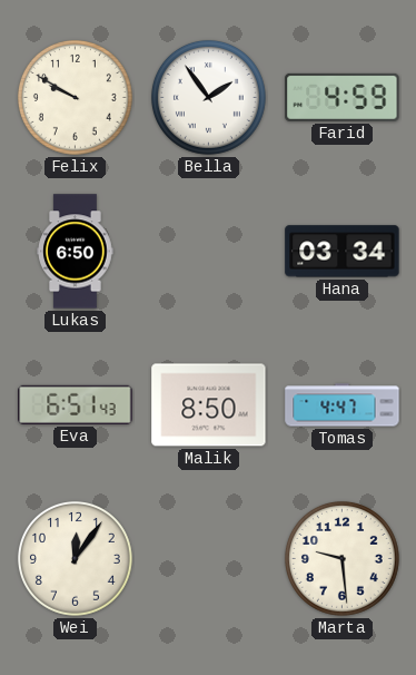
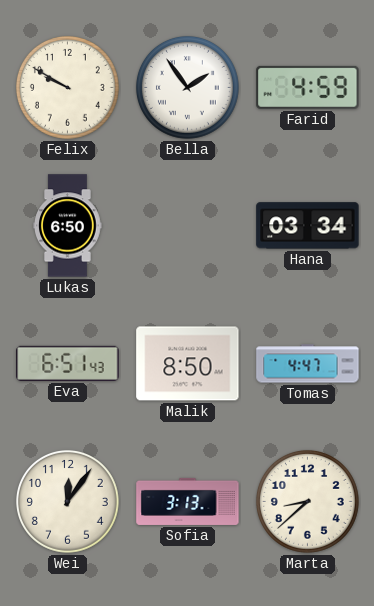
Sofia: none -> 3:13
Marta: 9:29 -> 8:38
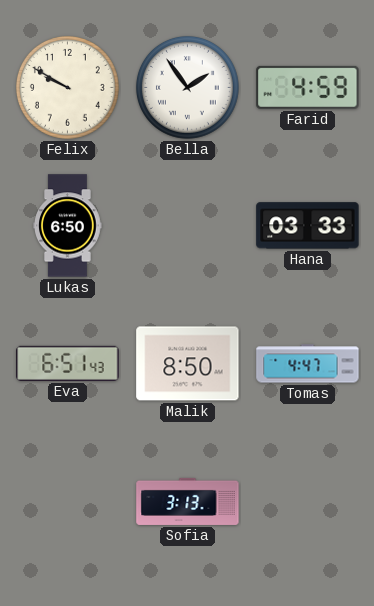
Hana: 03:34 -> 03:33
Wei: 12:06 -> none
Marta: 8:38 -> none
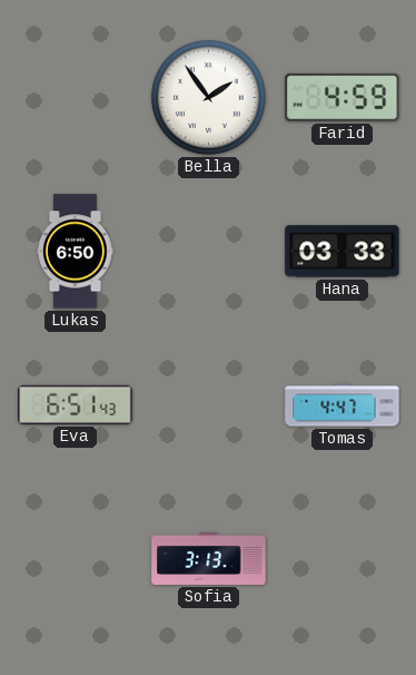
Felix: 9:50 -> none
Malik: 8:50 -> none
